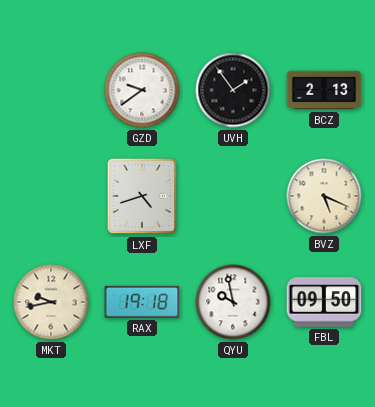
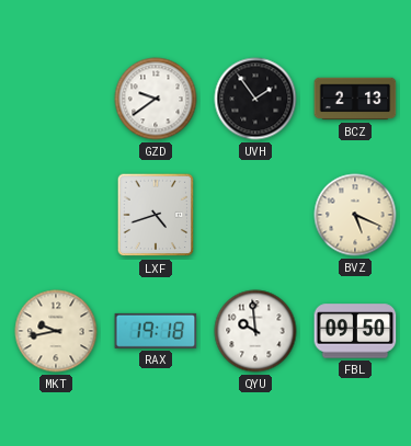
QYU: 9:58 -> 9:59
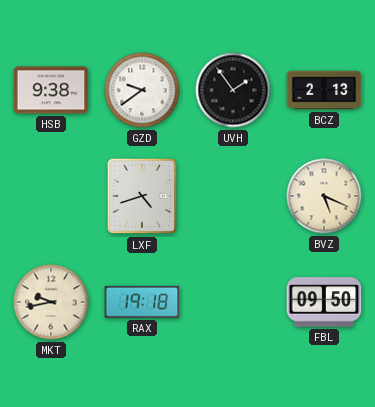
HSB: none -> 9:38
QYU: 9:59 -> none
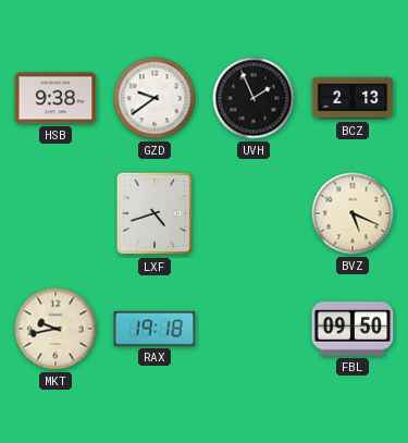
UVH: 1:54 -> 1:56
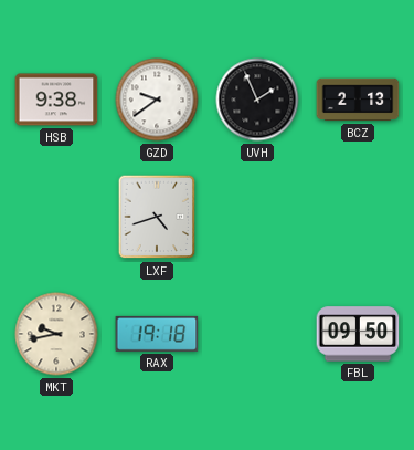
BVZ: 5:19 -> none
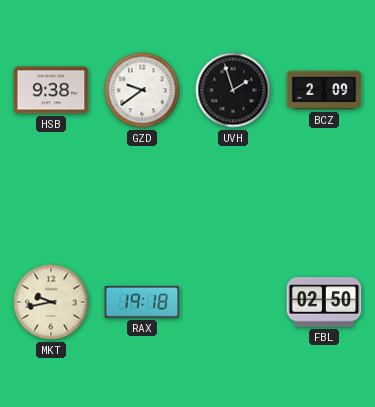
UVH: 1:56 -> 1:57
BCZ: 2:13 -> 2:09
LXF: 4:42 -> none
FBL: 09:50 -> 02:50
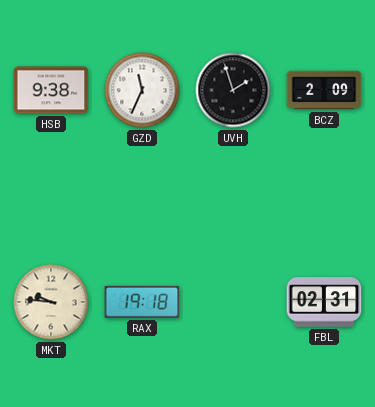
GZD: 9:39 -> 11:34
MKT: 9:43 -> 9:46
FBL: 02:50 -> 02:31
